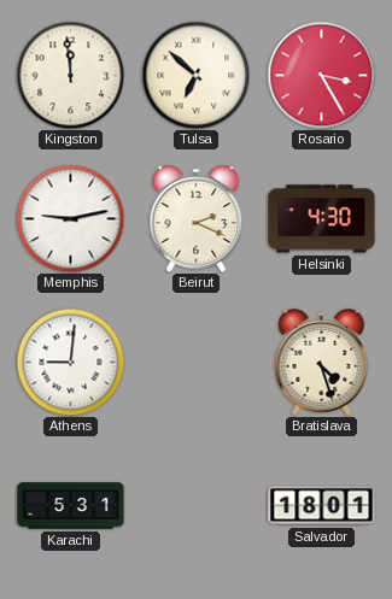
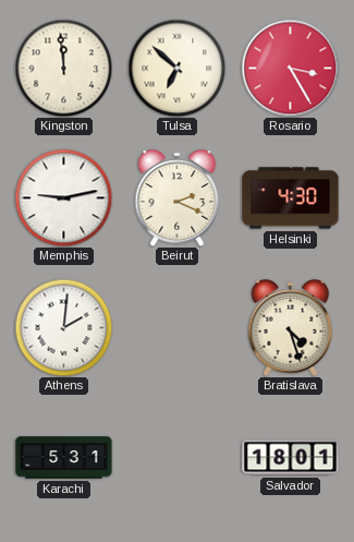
Athens: 9:01 -> 2:01
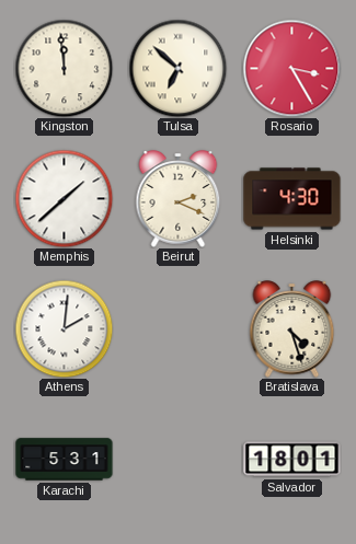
Memphis: 9:13 -> 1:38
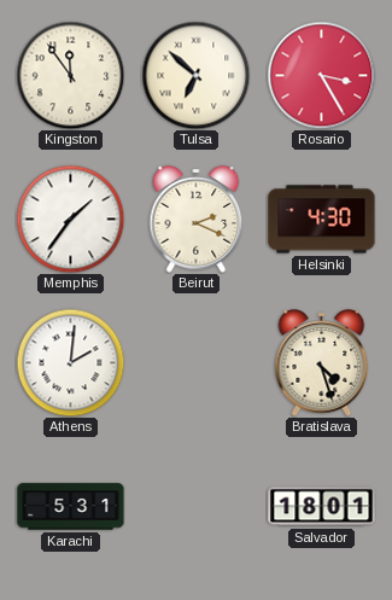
Kingston: 11:59 -> 11:54
Memphis: 1:38 -> 1:36
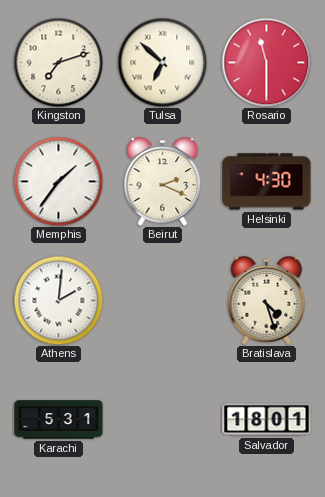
Kingston: 11:54 -> 7:12
Rosario: 3:25 -> 11:30
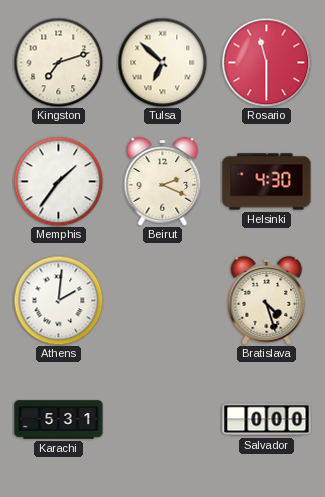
Salvador: 18:01 -> 0:00
